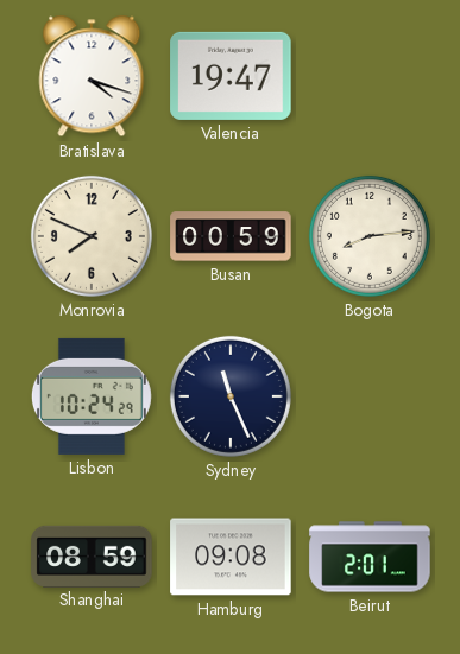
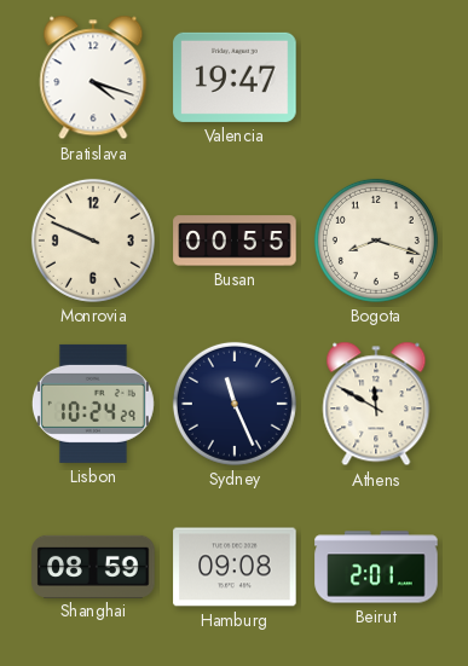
Monrovia: 7:49 -> 9:49
Busan: 00:59 -> 00:55
Bogota: 8:14 -> 8:18
Athens: none -> 11:50
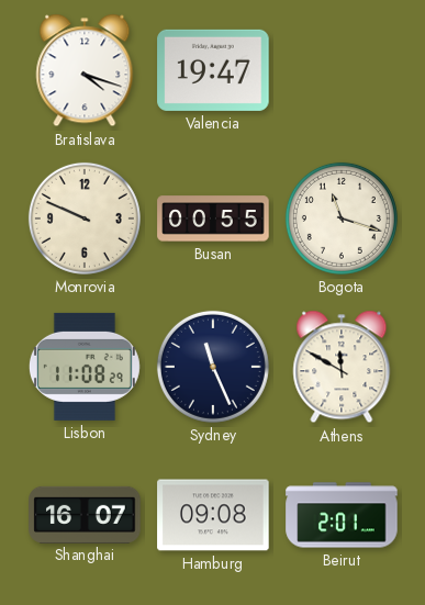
Bogota: 8:18 -> 11:18
Lisbon: 10:24 -> 11:08
Shanghai: 08:59 -> 16:07
